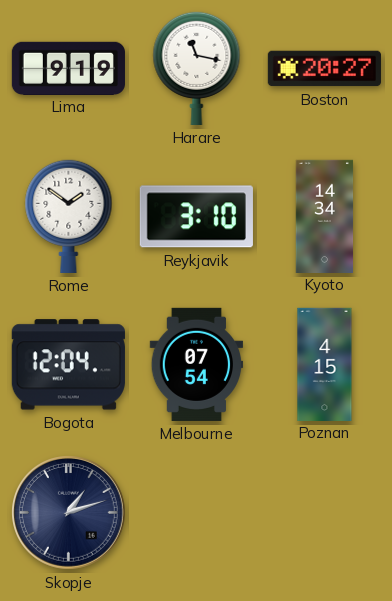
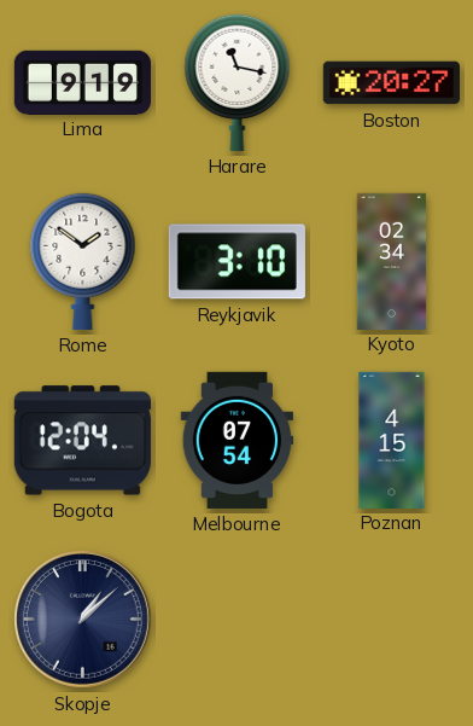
Kyoto: 14:34 -> 02:34
Skopje: 1:12 -> 1:08
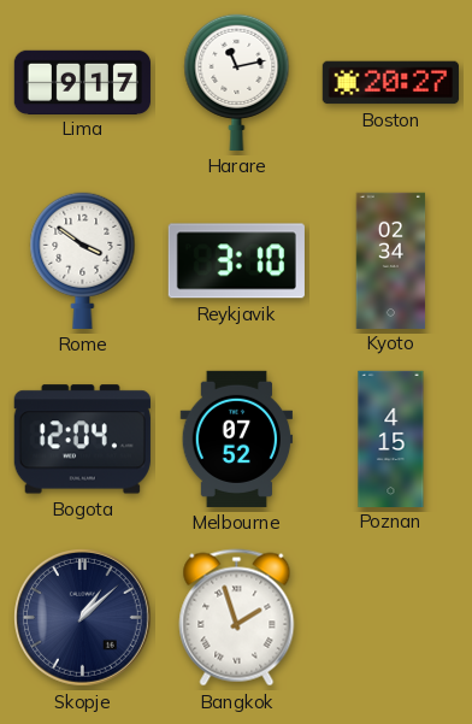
Lima: 9:19 -> 9:17
Harare: 11:17 -> 11:13
Rome: 1:51 -> 3:51
Melbourne: 07:54 -> 07:52
Bangkok: none -> 1:57
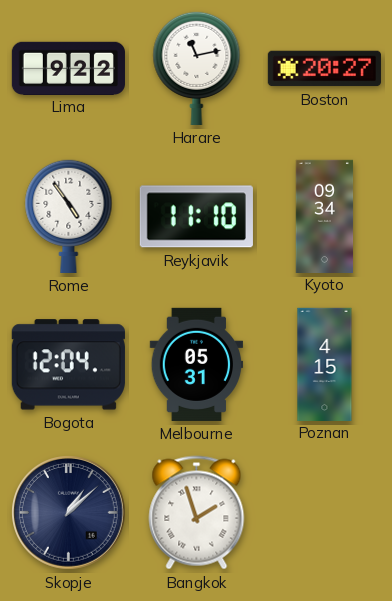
Lima: 9:17 -> 9:22
Rome: 3:51 -> 4:54
Reykjavik: 3:10 -> 11:10
Kyoto: 02:34 -> 09:34
Melbourne: 07:52 -> 05:31
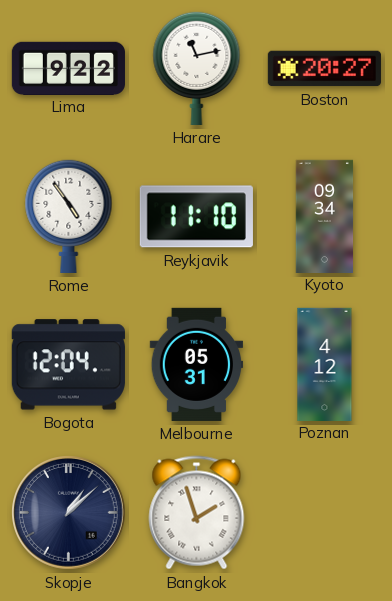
Poznan: 4:15 -> 4:12
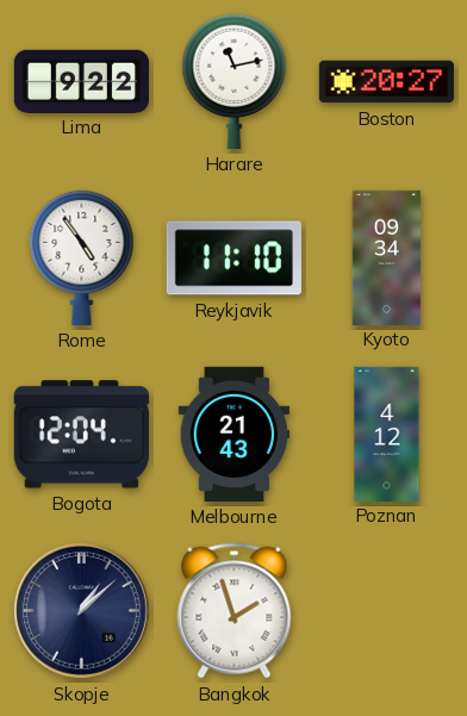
Melbourne: 05:31 -> 21:43
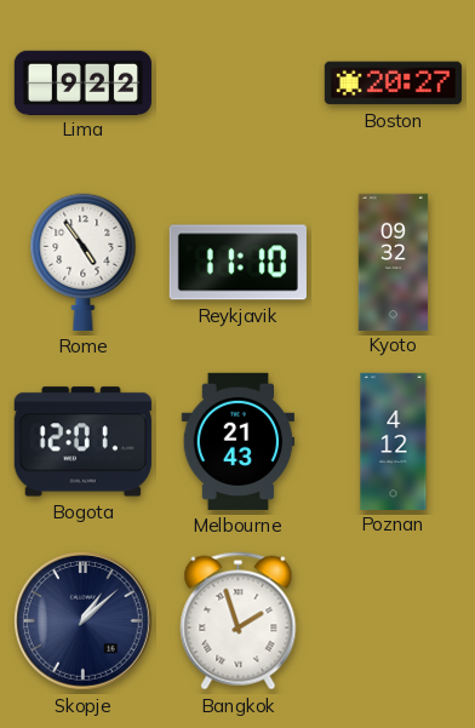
Harare: 11:13 -> none
Kyoto: 09:34 -> 09:32
Bogota: 12:04 -> 12:01
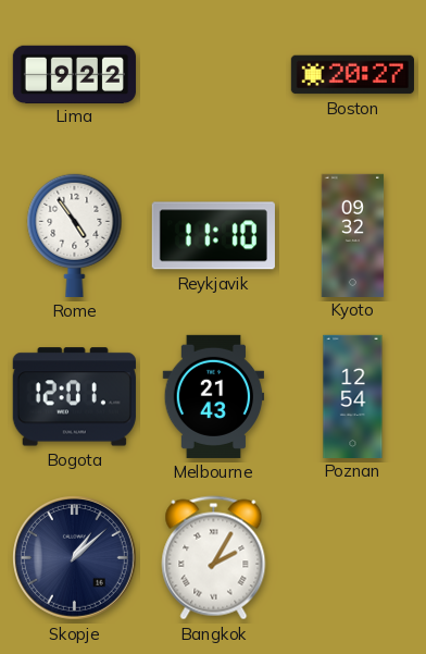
Poznan: 4:12 -> 12:54
Bangkok: 1:57 -> 2:05
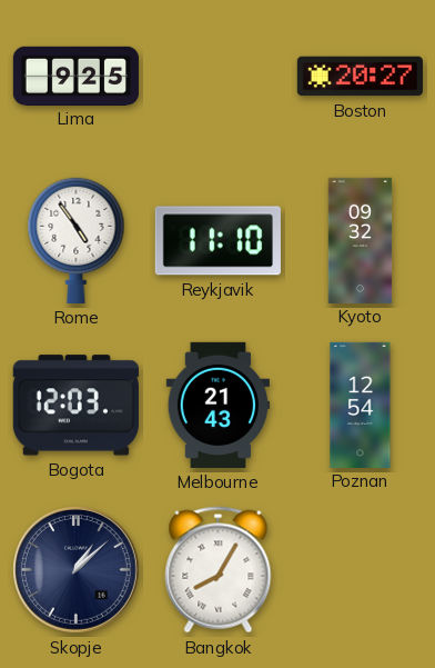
Lima: 9:22 -> 9:25
Bogota: 12:01 -> 12:03
Bangkok: 2:05 -> 8:05
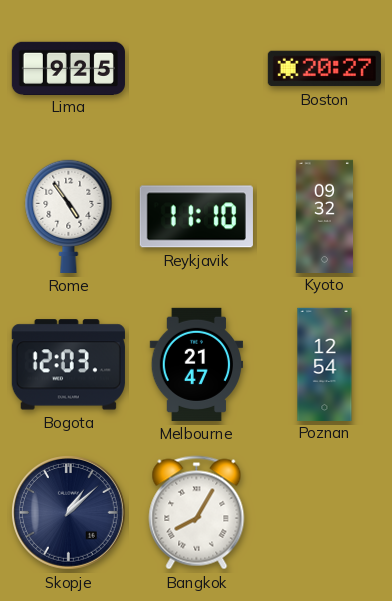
Melbourne: 21:43 -> 21:47
